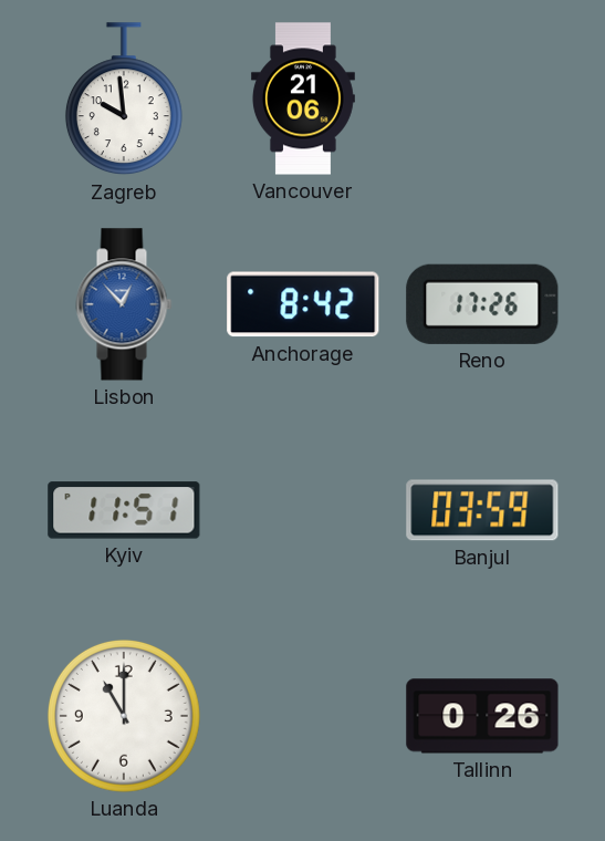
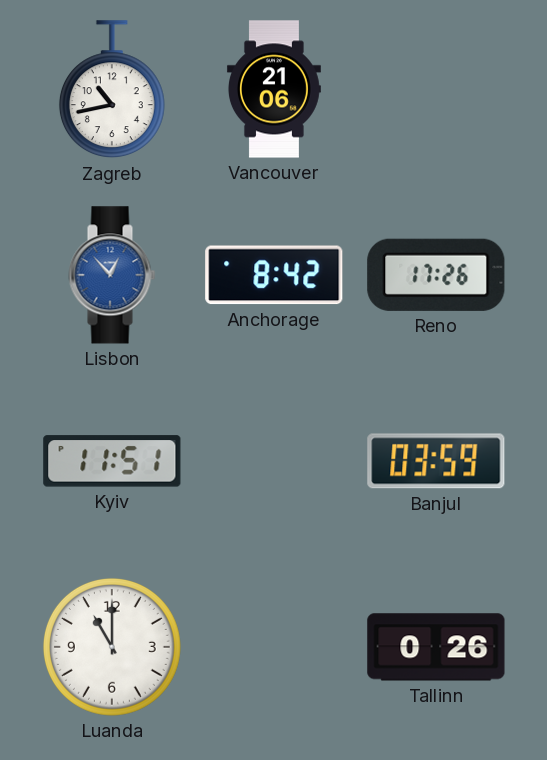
Zagreb: 9:59 -> 10:43
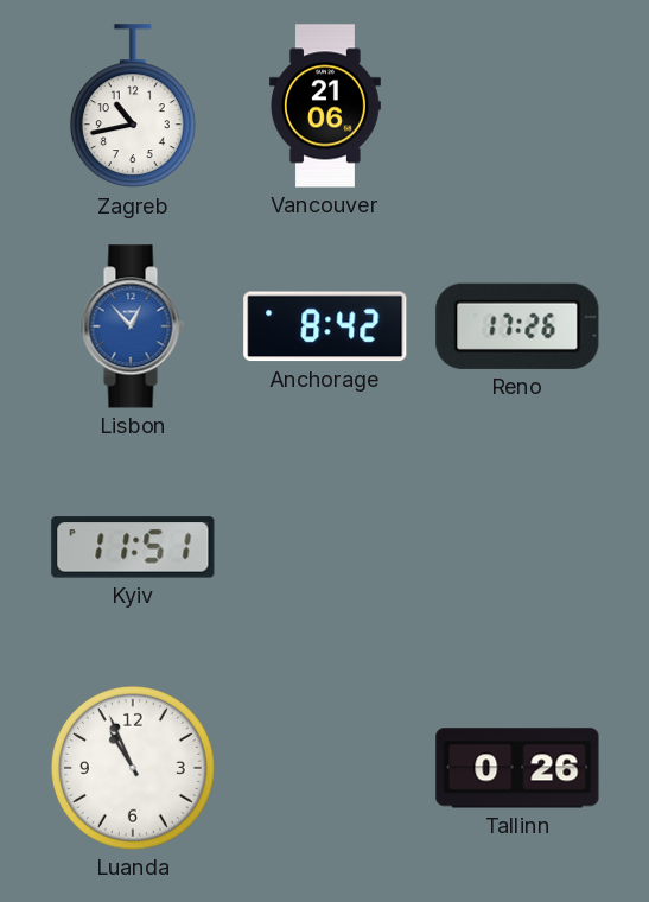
Banjul: 03:59 -> none
Luanda: 11:00 -> 10:56
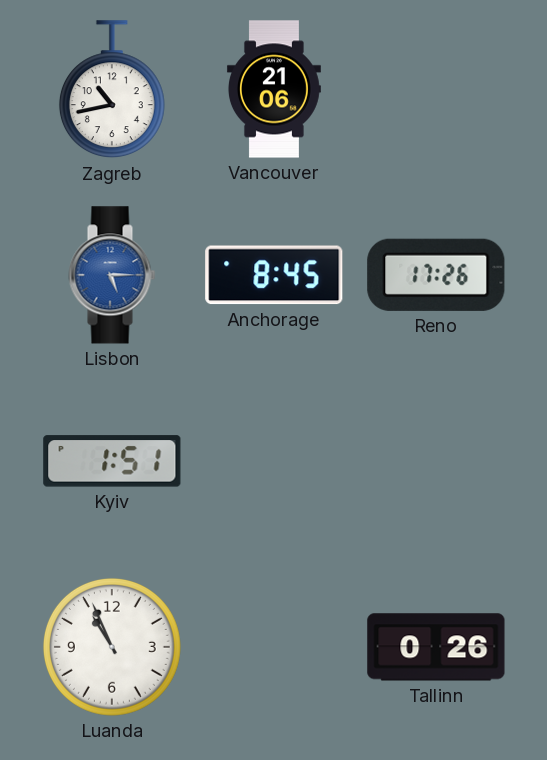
Lisbon: 12:53 -> 5:15
Anchorage: 8:42 -> 8:45
Kyiv: 11:51 -> 1:51
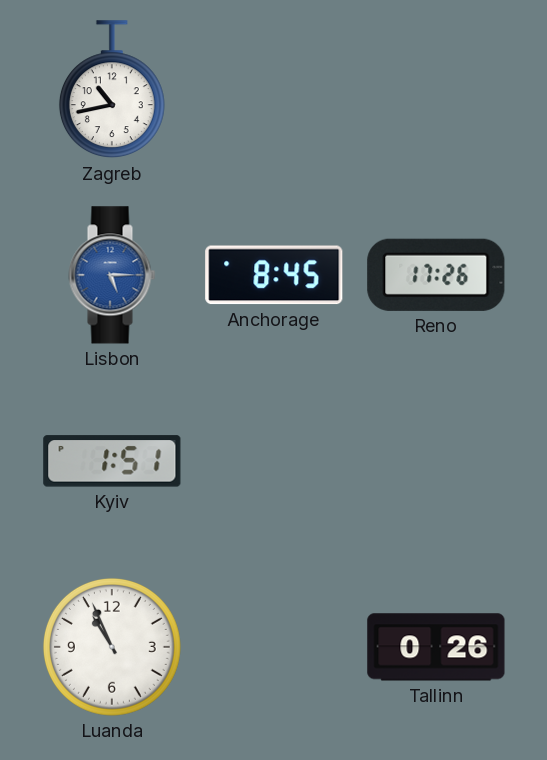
Vancouver: 21:06 -> none
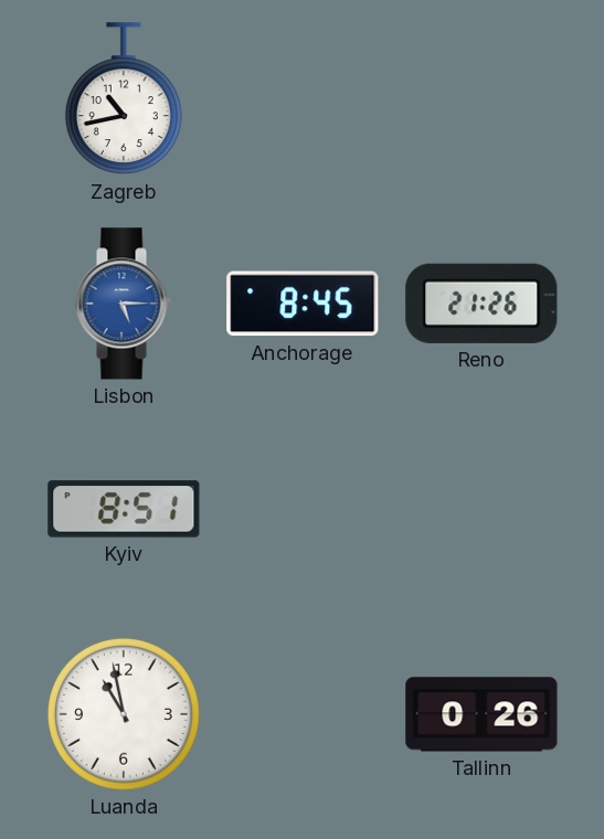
Reno: 17:26 -> 21:26
Kyiv: 1:51 -> 8:51
Luanda: 10:56 -> 10:58
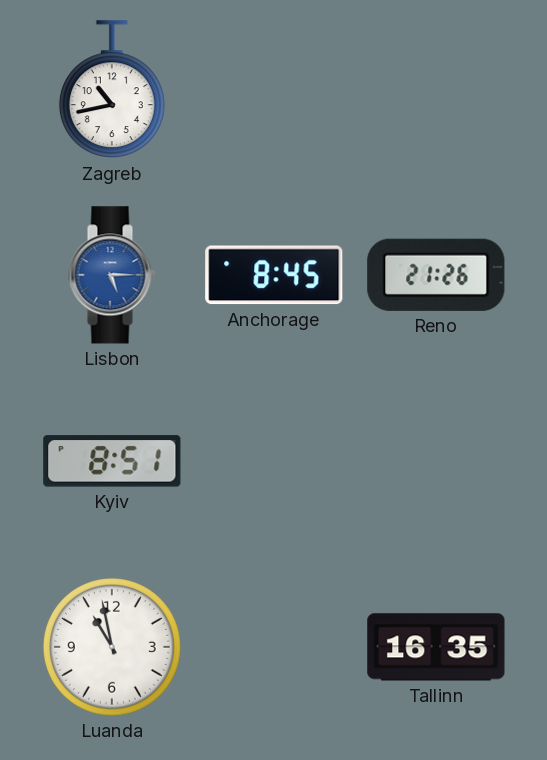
Tallinn: 0:26 -> 16:35
